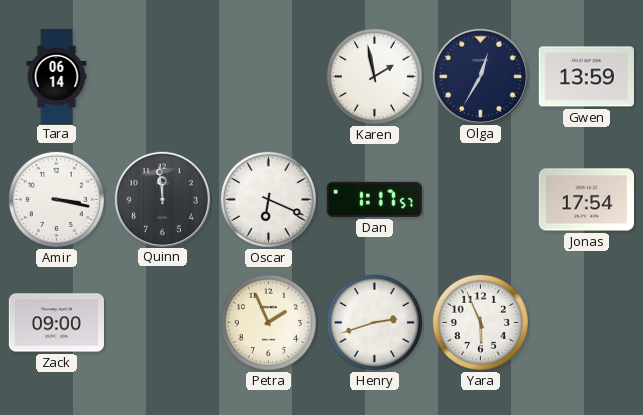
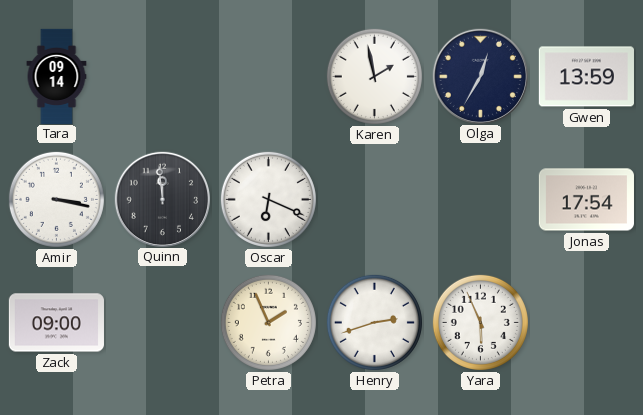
Tara: 06:14 -> 09:14
Dan: 1:17 -> none
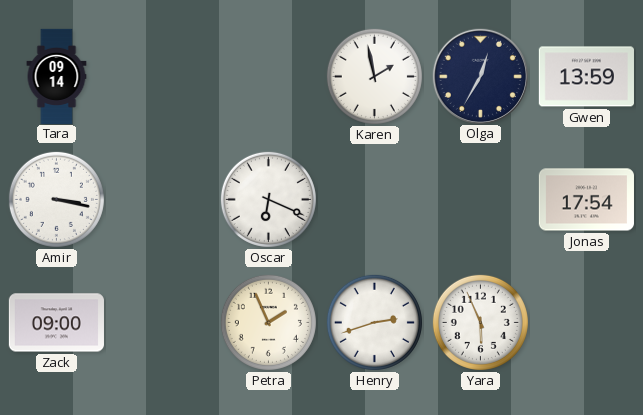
Quinn: 11:59 -> none
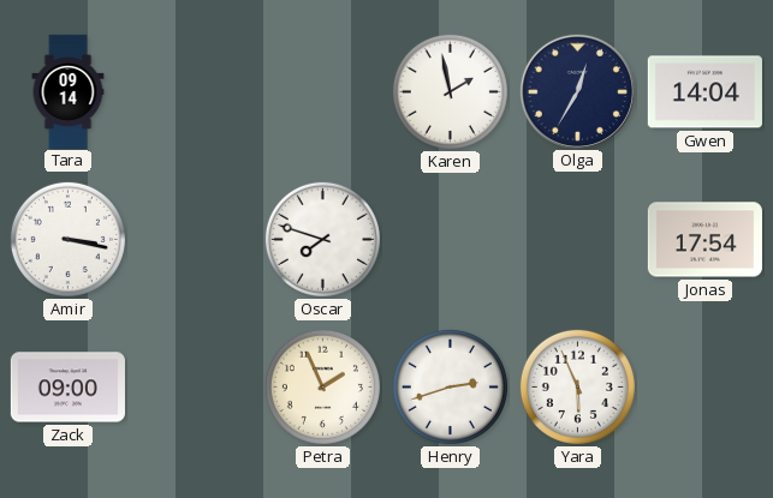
Gwen: 13:59 -> 14:04
Oscar: 6:19 -> 7:48
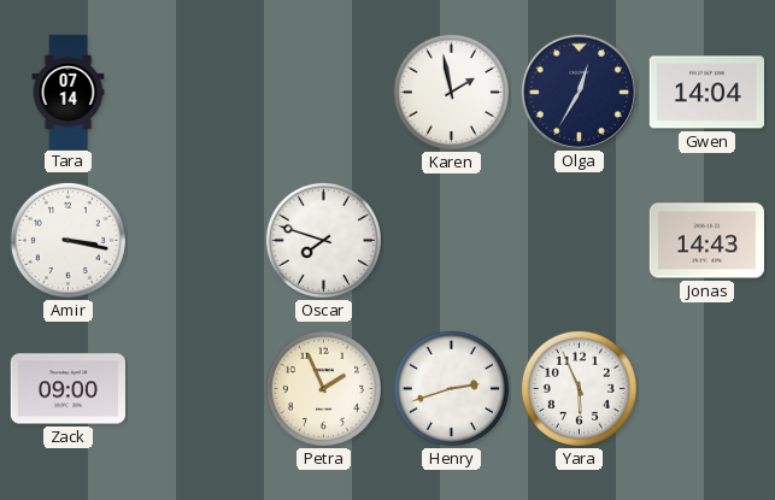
Tara: 09:14 -> 07:14
Jonas: 17:54 -> 14:43
